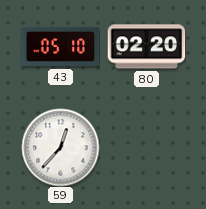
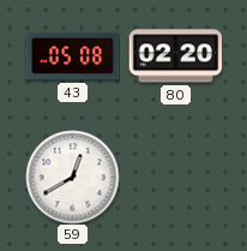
43: 05:10 -> 05:08
59: 12:37 -> 12:40
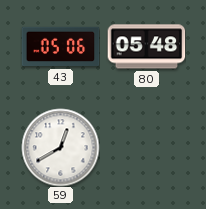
43: 05:08 -> 05:06
80: 02:20 -> 05:48
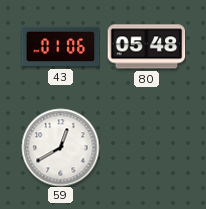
43: 05:06 -> 01:06
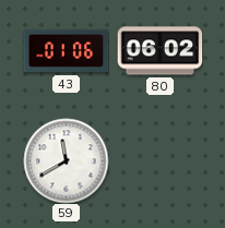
80: 05:48 -> 06:02
59: 12:40 -> 11:40
